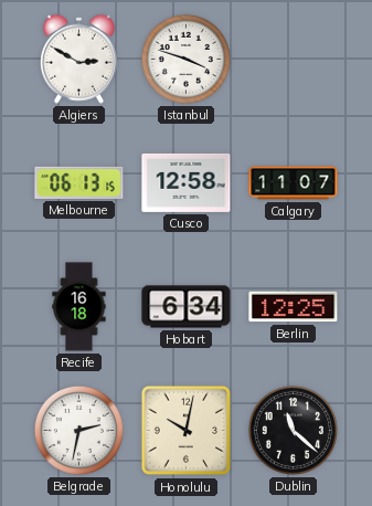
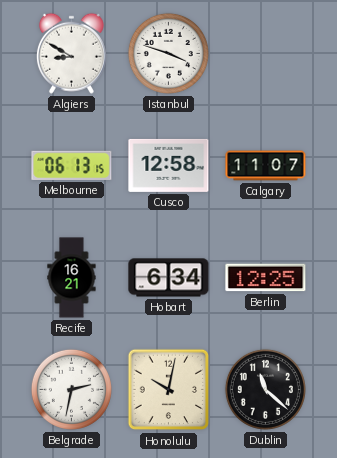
Algiers: 2:50 -> 8:50
Recife: 16:18 -> 16:21
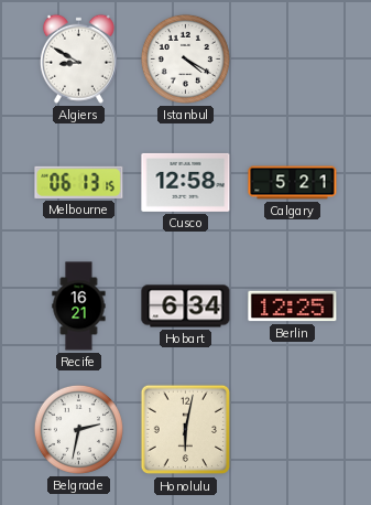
Istanbul: 3:48 -> 4:20
Calgary: 11:07 -> 5:21
Honolulu: 10:02 -> 6:02
Dublin: 11:22 -> none
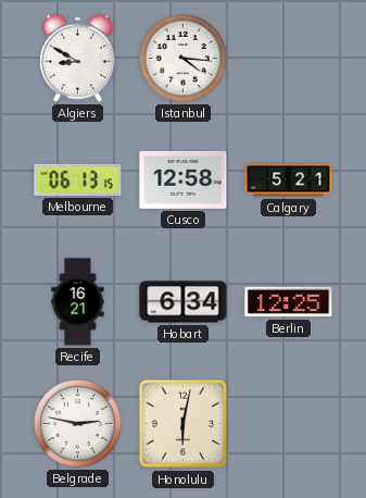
Istanbul: 4:20 -> 4:16
Belgrade: 2:32 -> 2:47
